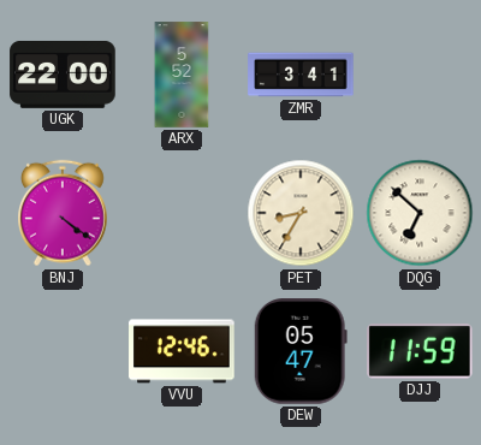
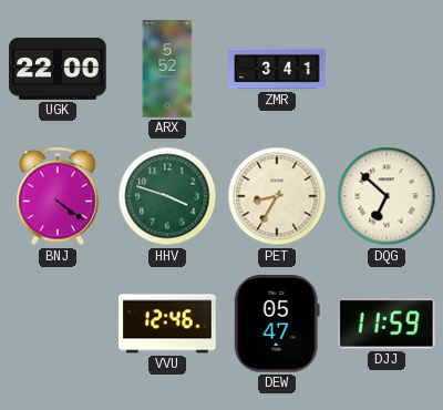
HHV: none -> 3:48
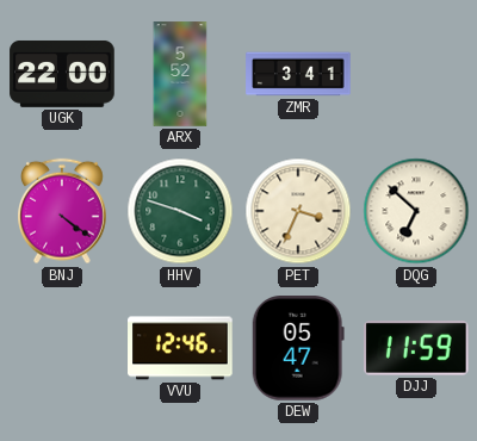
PET: 8:35 -> 3:34
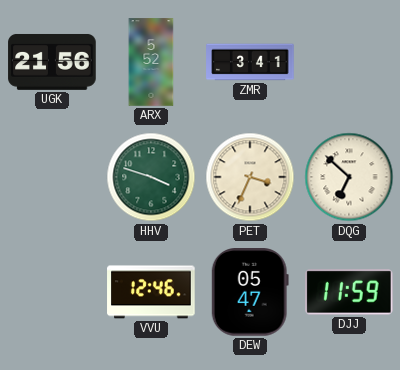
UGK: 22:00 -> 21:56
BNJ: 4:21 -> none
